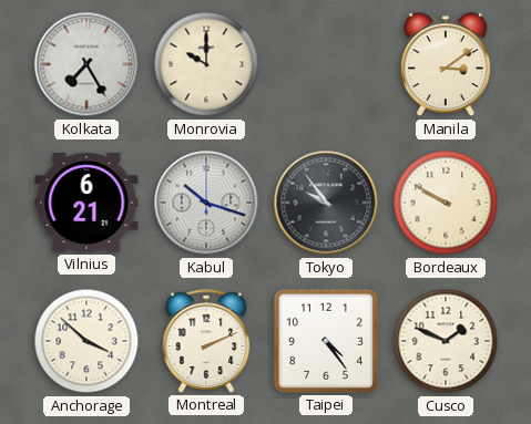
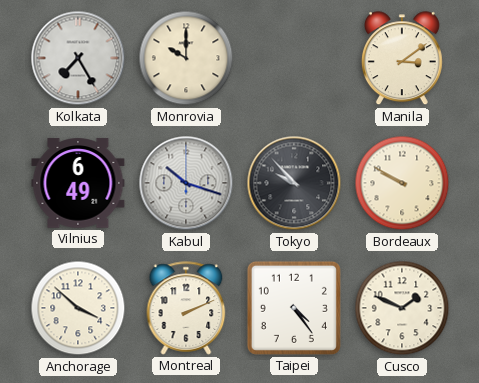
Vilnius: 6:21 -> 6:49
Tokyo: 9:54 -> 9:53
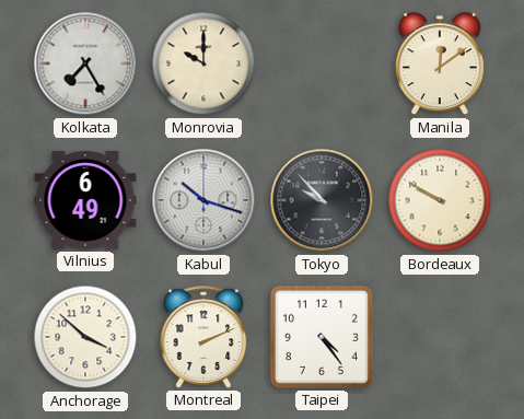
Manila: 3:09 -> 12:09
Cusco: 1:49 -> none
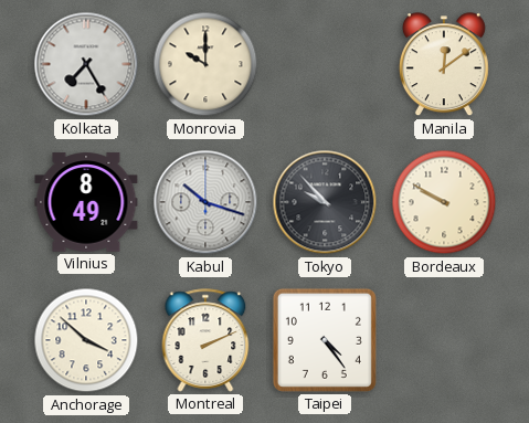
Vilnius: 6:49 -> 8:49
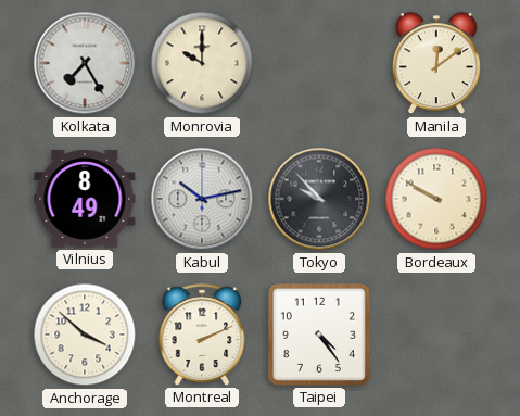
Kabul: 10:18 -> 10:13
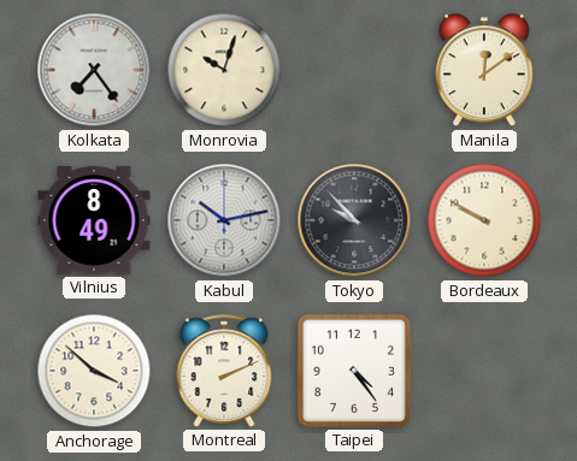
Kolkata: 7:25 -> 7:24
Monrovia: 10:00 -> 10:03
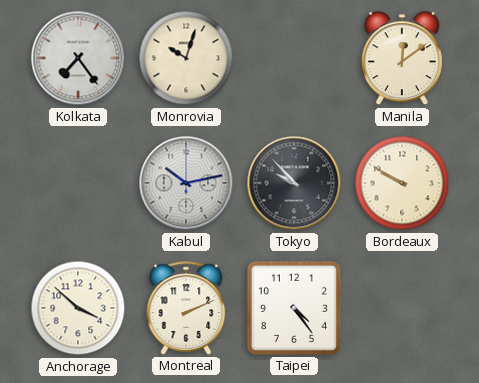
Vilnius: 8:49 -> none
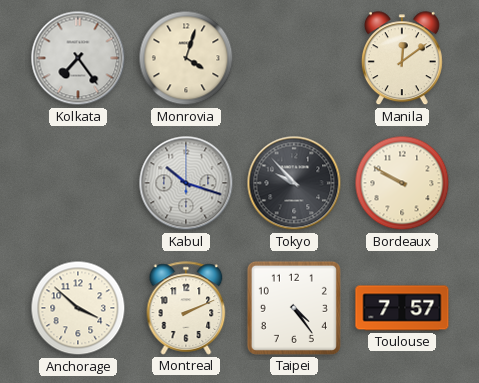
Monrovia: 10:03 -> 4:03
Kabul: 10:13 -> 10:18
Toulouse: none -> 7:57
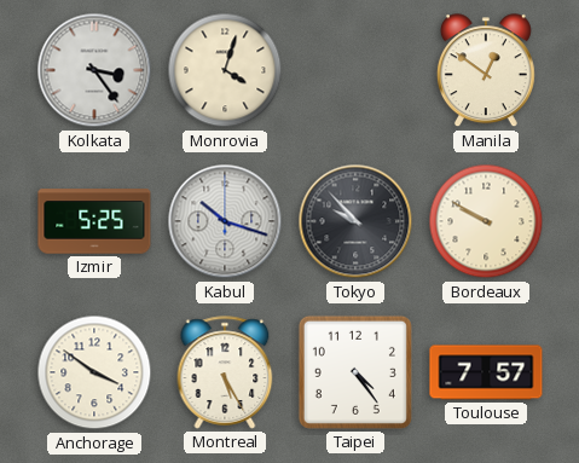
Kolkata: 7:24 -> 3:24
Manila: 12:09 -> 12:51
Izmir: none -> 5:25
Anchorage: 3:52 -> 3:51
Montreal: 2:11 -> 5:25
